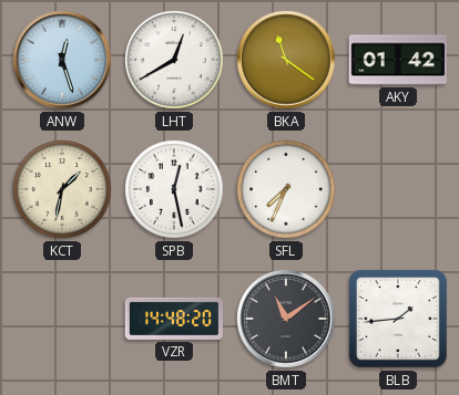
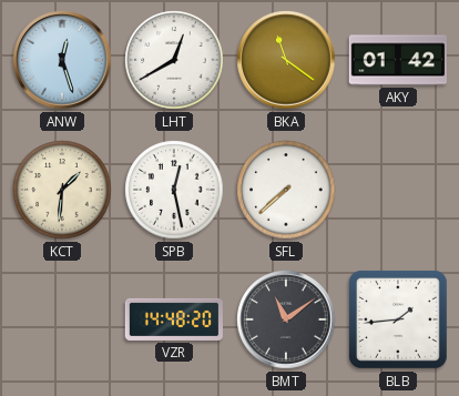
KCT: 1:32 -> 1:31
SFL: 7:34 -> 7:38
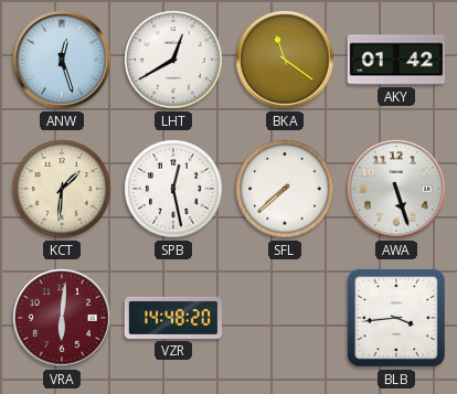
AWA: none -> 5:27
VRA: none -> 6:01
BMT: 11:09 -> none
BLB: 1:44 -> 3:44
